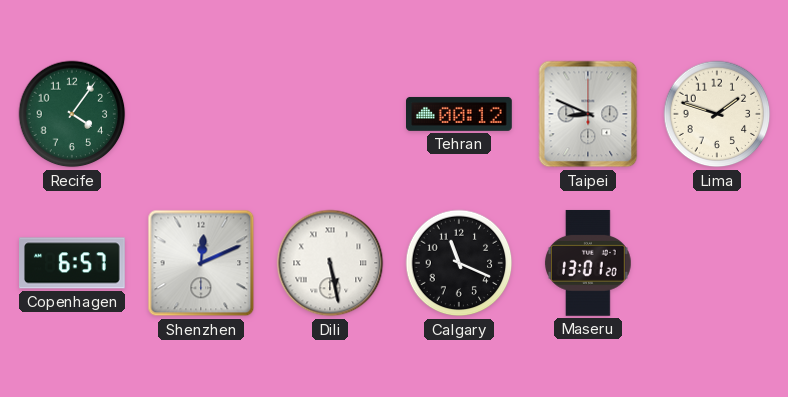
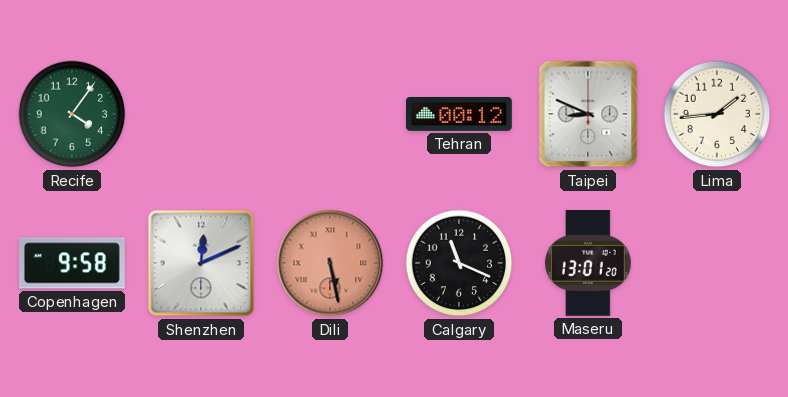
Lima: 1:48 -> 1:44
Copenhagen: 6:57 -> 9:58
Dili dial: white -> salmon
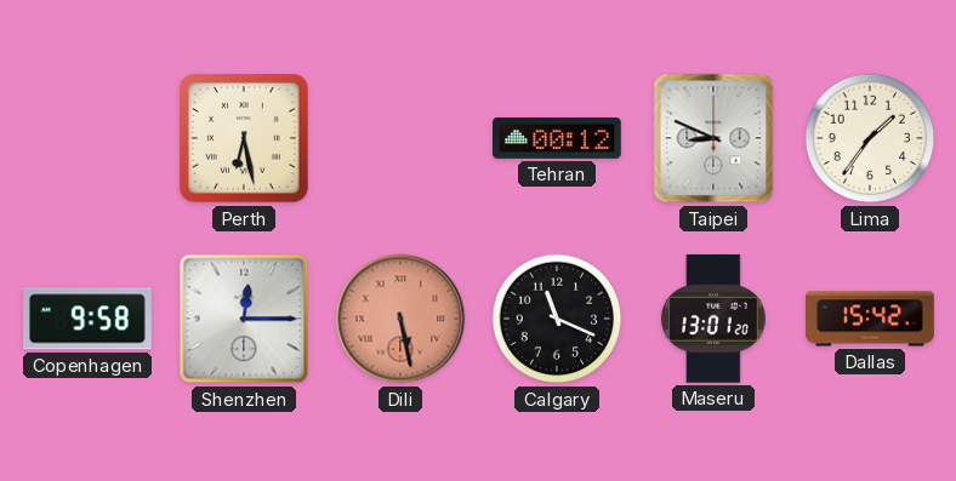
Recife: 4:06 -> none
Perth: none -> 6:28
Lima: 1:44 -> 1:36
Shenzhen: 12:11 -> 12:15
Dallas: none -> 15:42
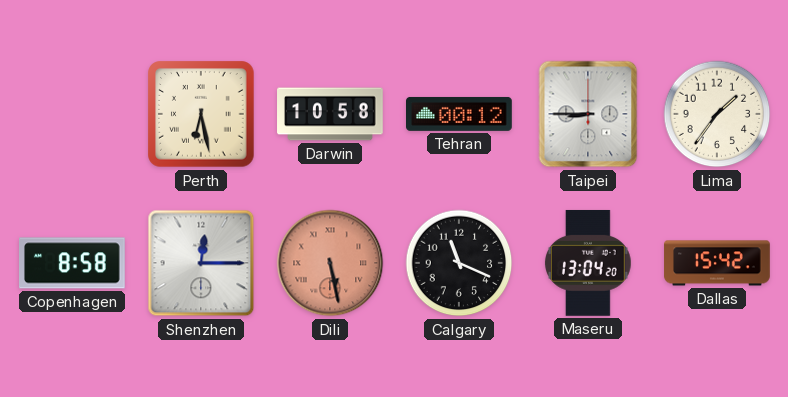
Darwin: none -> 10:58
Taipei: 8:49 -> 8:45
Copenhagen: 9:58 -> 8:58
Maseru: 13:01 -> 13:04
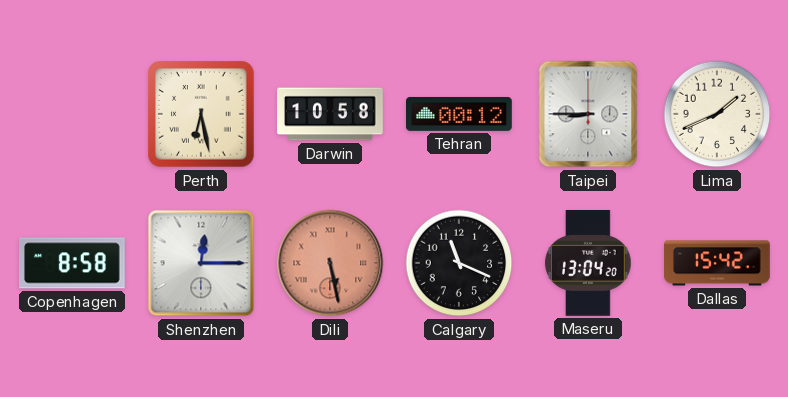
Lima: 1:36 -> 1:41
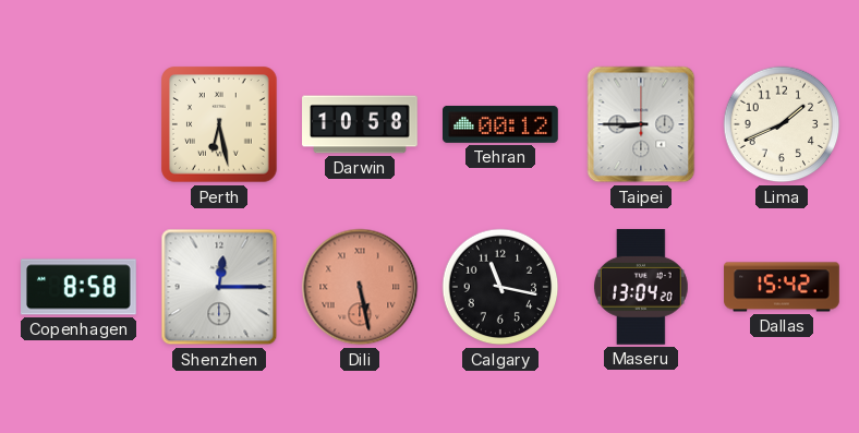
Calgary: 11:19 -> 11:17
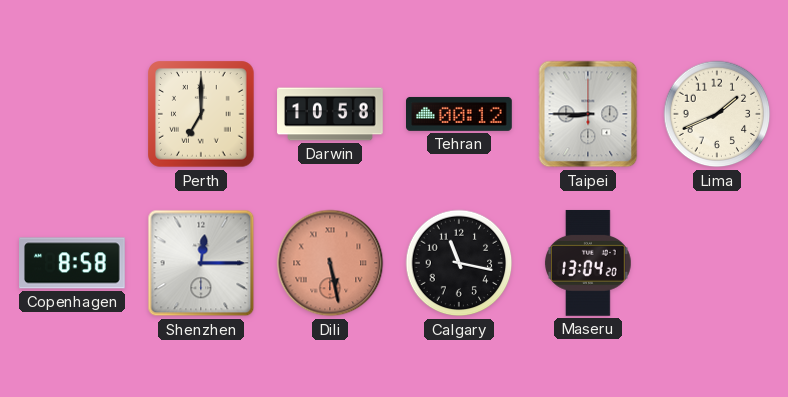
Perth: 6:28 -> 7:00
Dallas: 15:42 -> none
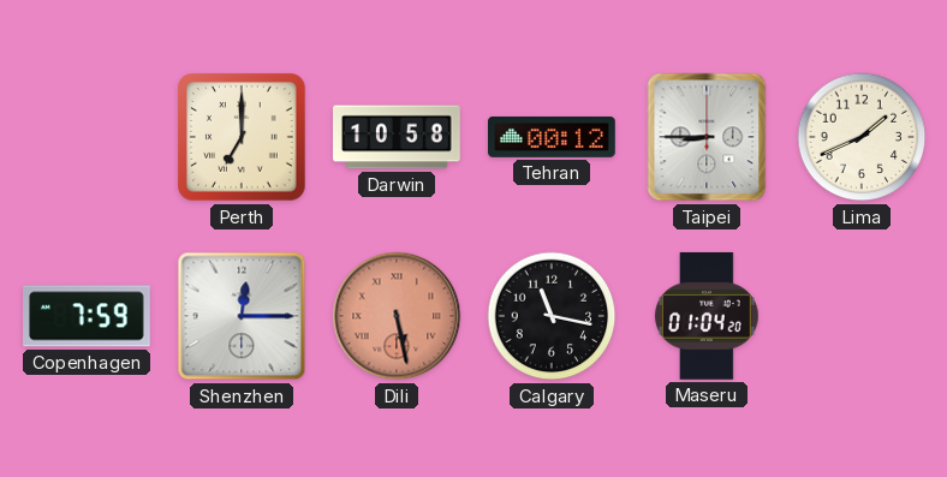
Copenhagen: 8:58 -> 7:59
Maseru: 13:04 -> 01:04
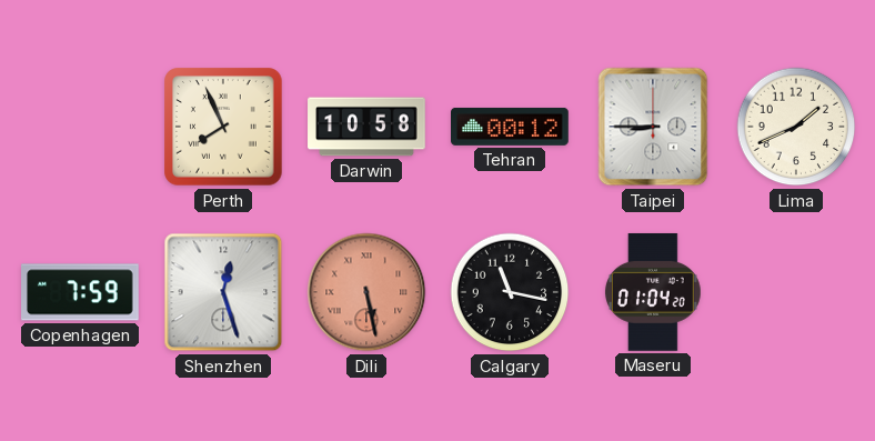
Perth: 7:00 -> 7:56
Shenzhen: 12:15 -> 12:27
